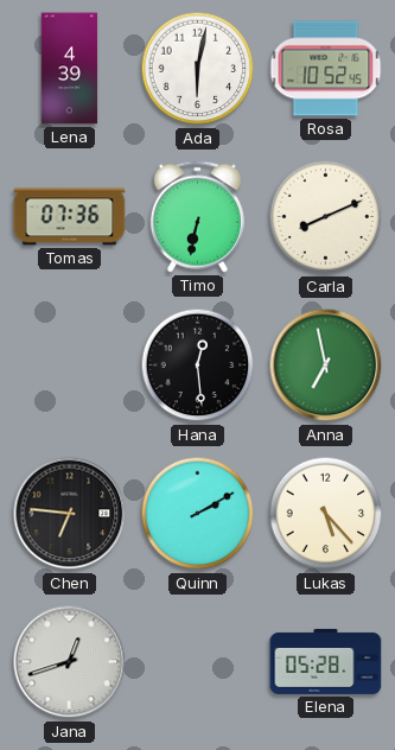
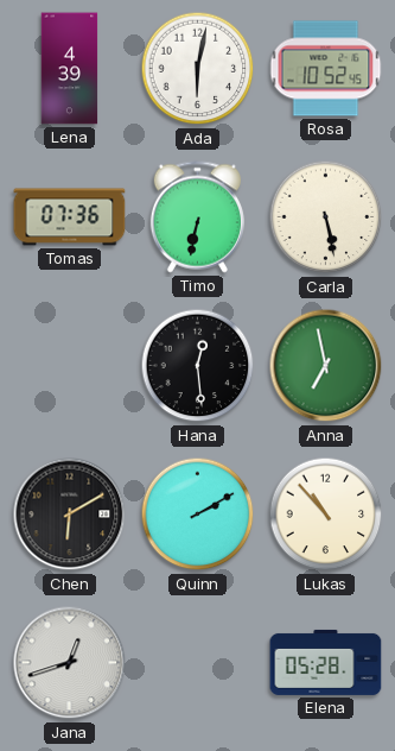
Carla: 8:11 -> 5:28
Chen: 6:46 -> 6:10
Lukas: 5:23 -> 10:53
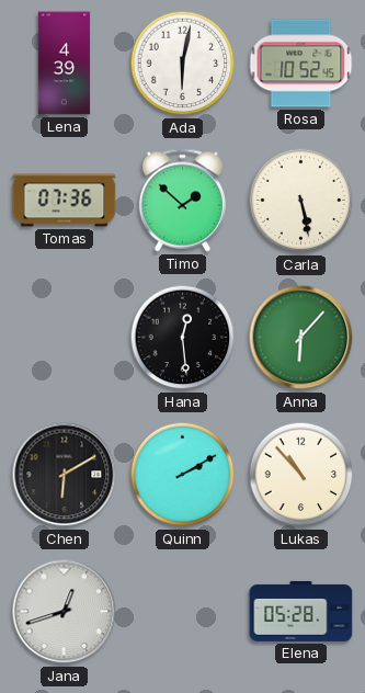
Timo: 6:32 -> 1:52
Anna: 6:58 -> 6:07
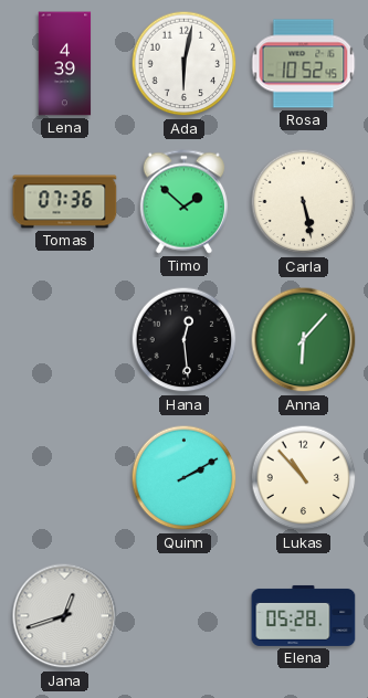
Chen: 6:10 -> none
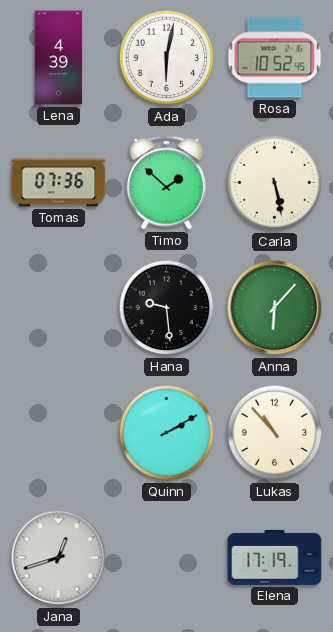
Hana: 12:29 -> 9:29
Elena: 05:28 -> 17:19
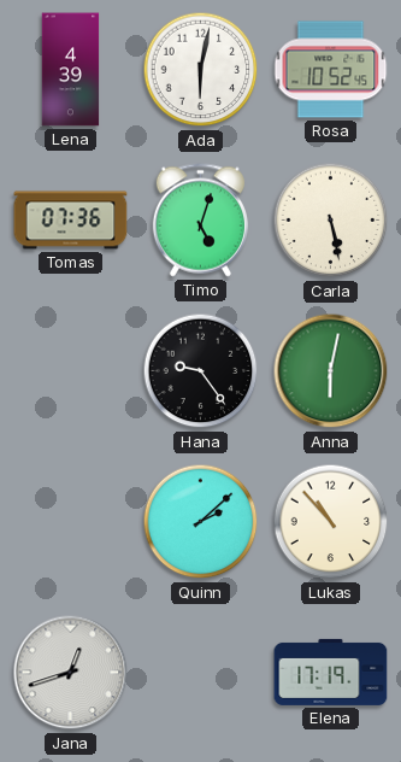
Timo: 1:52 -> 5:03
Hana: 9:29 -> 9:24
Anna: 6:07 -> 6:02
Quinn: 2:10 -> 2:08
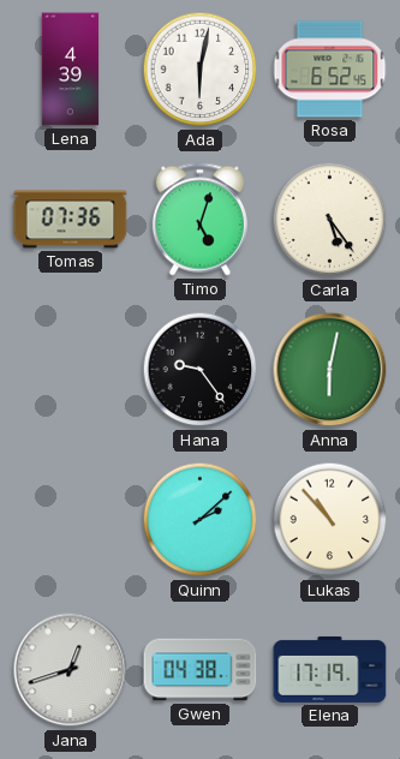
Rosa: 10:52 -> 6:52
Carla: 5:28 -> 5:24
Gwen: none -> 04:38
